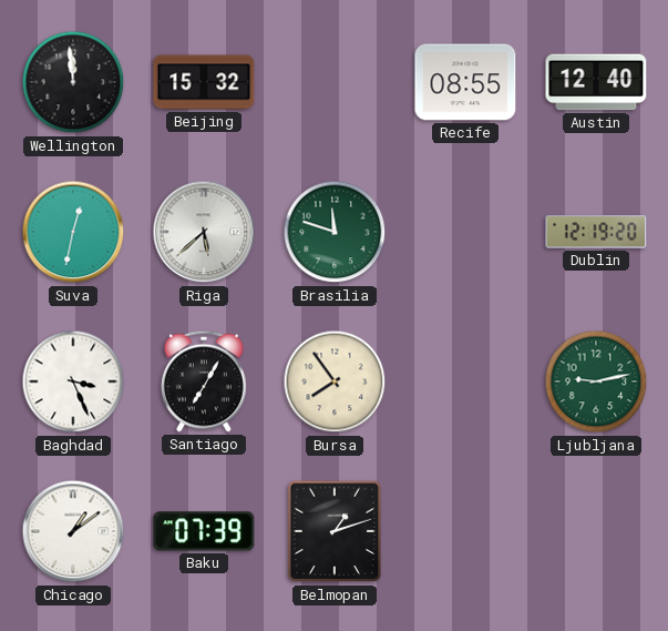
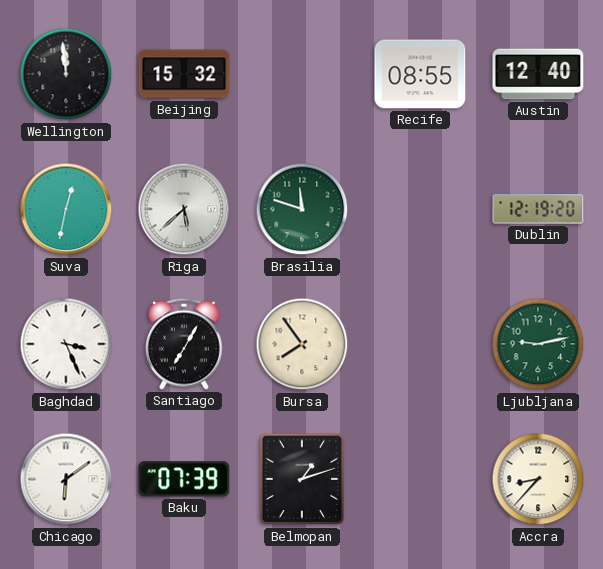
Chicago: 1:09 -> 6:09
Accra: none -> 8:37
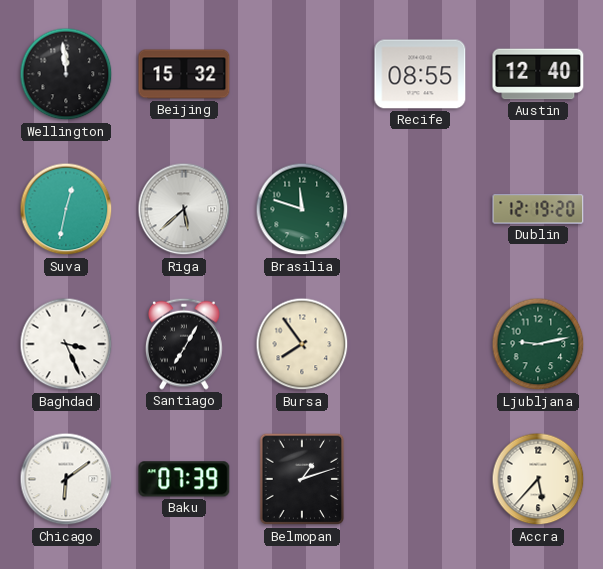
Accra: 8:37 -> 5:37
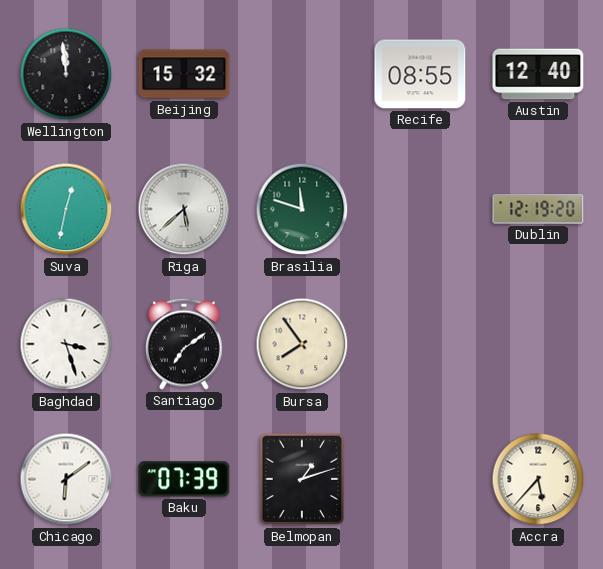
Baghdad: 3:26 -> 3:27
Santiago: 7:05 -> 7:09
Ljubljana: 9:13 -> none
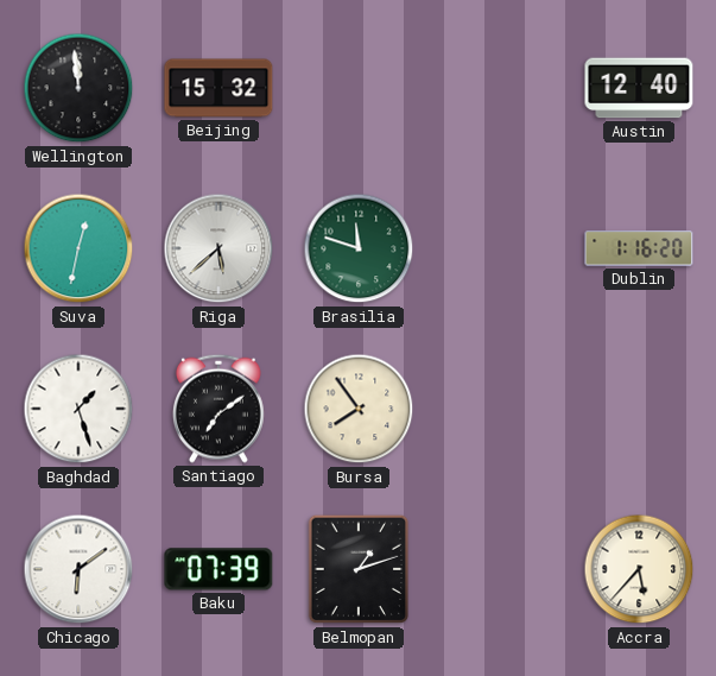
Recife: 08:55 -> none
Dublin: 12:19 -> 1:16
Baghdad: 3:27 -> 1:27
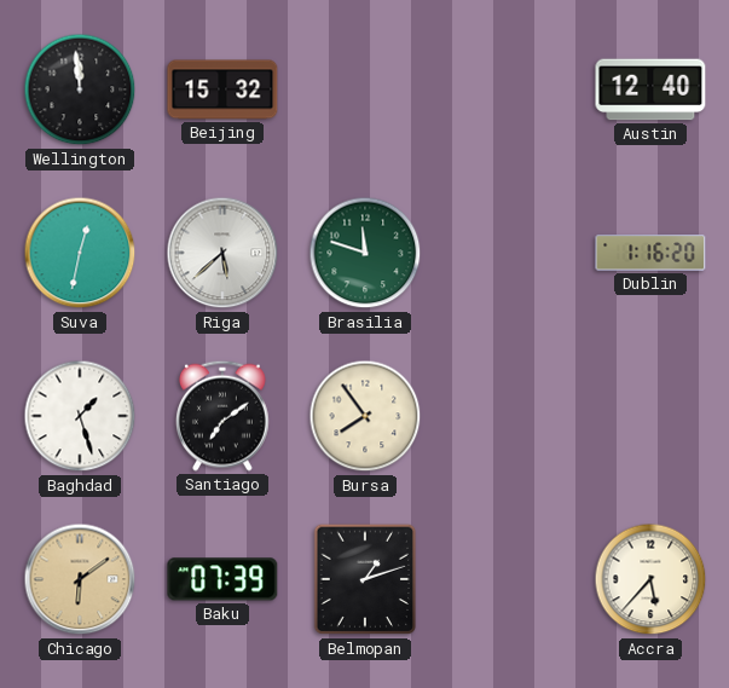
Chicago dial: white -> champagne
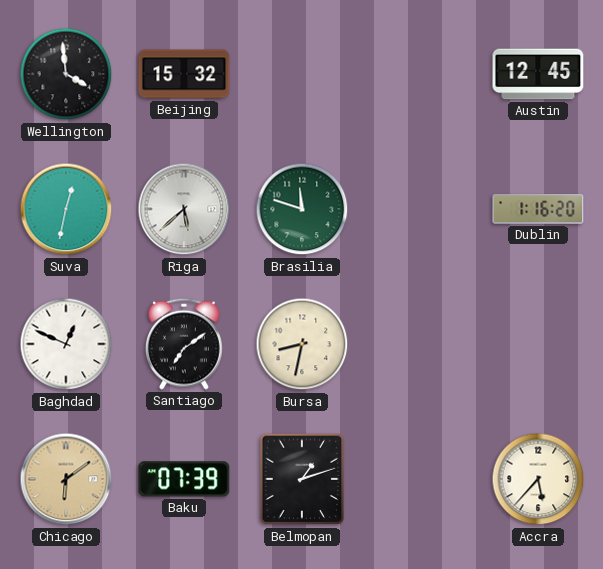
Wellington: 11:59 -> 3:59
Austin: 12:40 -> 12:45
Baghdad: 1:27 -> 12:49
Bursa: 7:54 -> 8:32
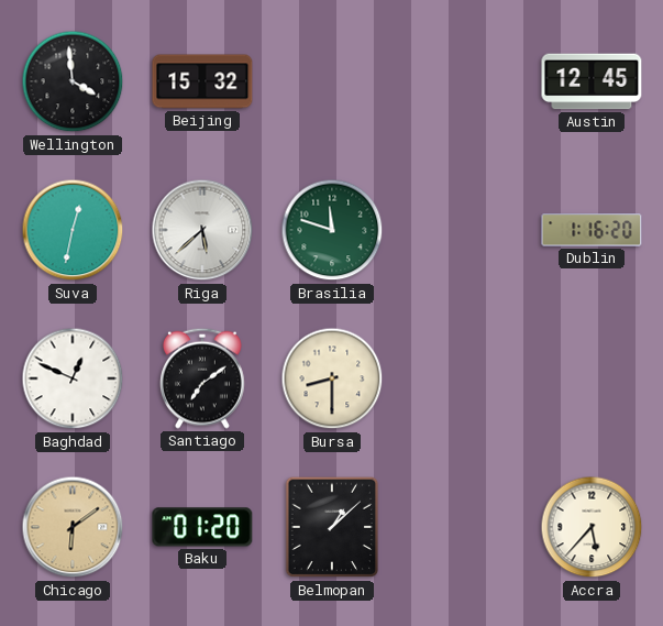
Bursa: 8:32 -> 8:30
Baku: 07:39 -> 01:20
Belmopan: 1:12 -> 1:08
